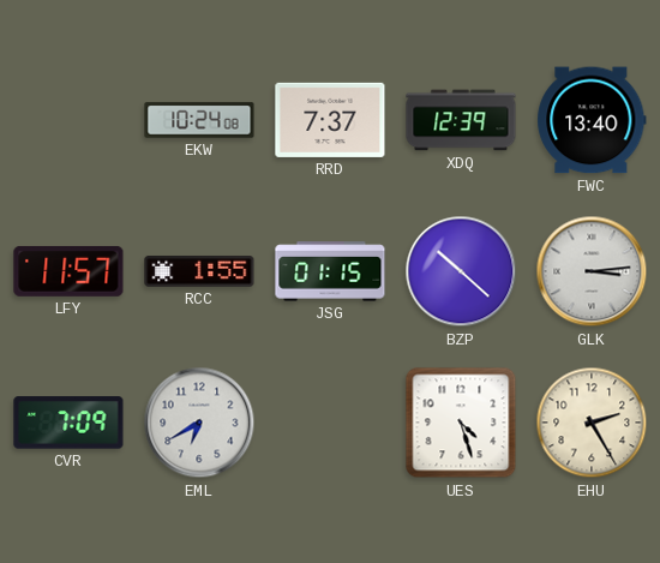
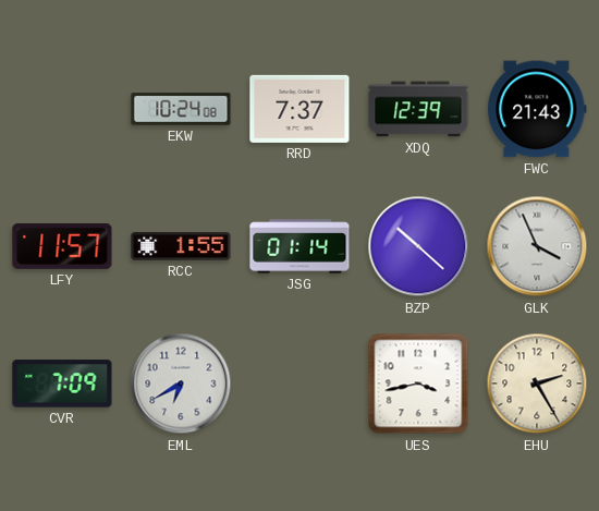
FWC: 13:40 -> 21:43
JSG: 01:15 -> 01:14
GLK: 3:14 -> 3:56
UES: 4:27 -> 3:43
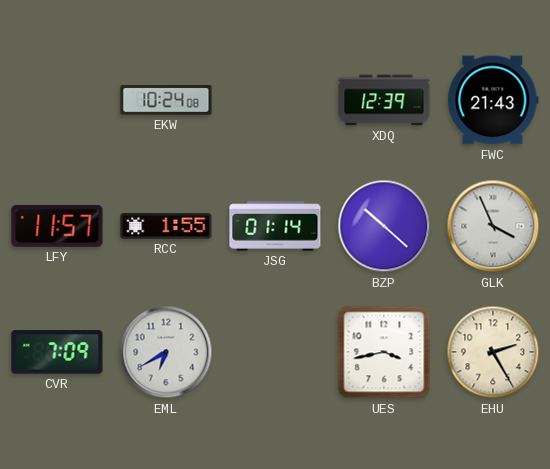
RRD: 7:37 -> none
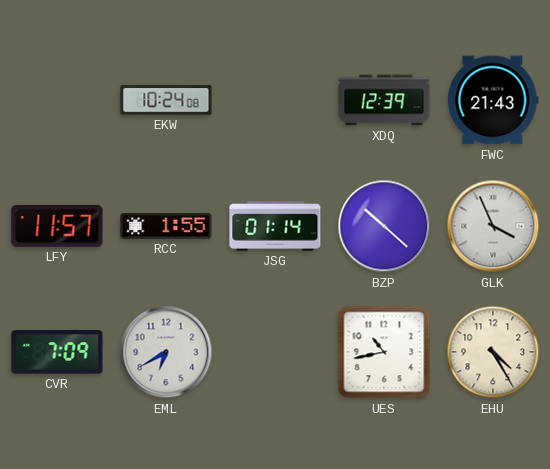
UES: 3:43 -> 10:43
EHU: 2:25 -> 4:25
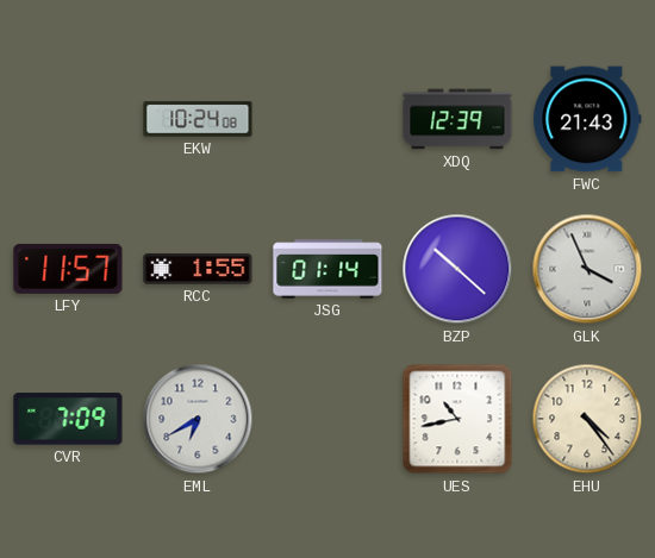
EHU: 4:25 -> 4:24
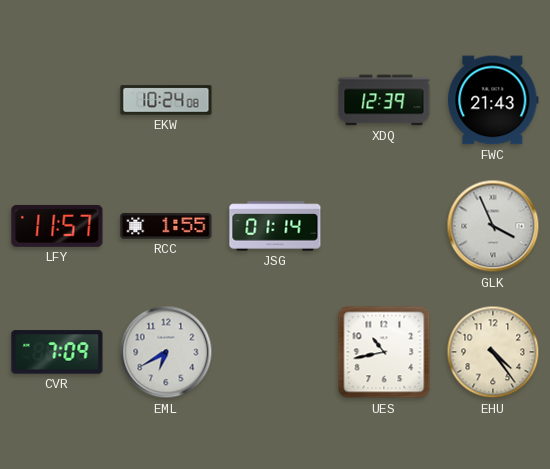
BZP: 10:22 -> none
